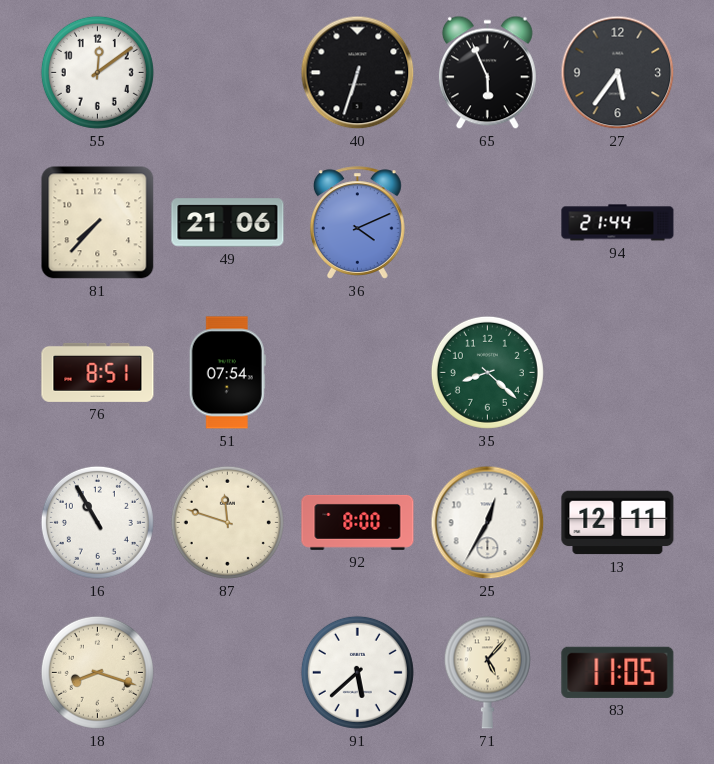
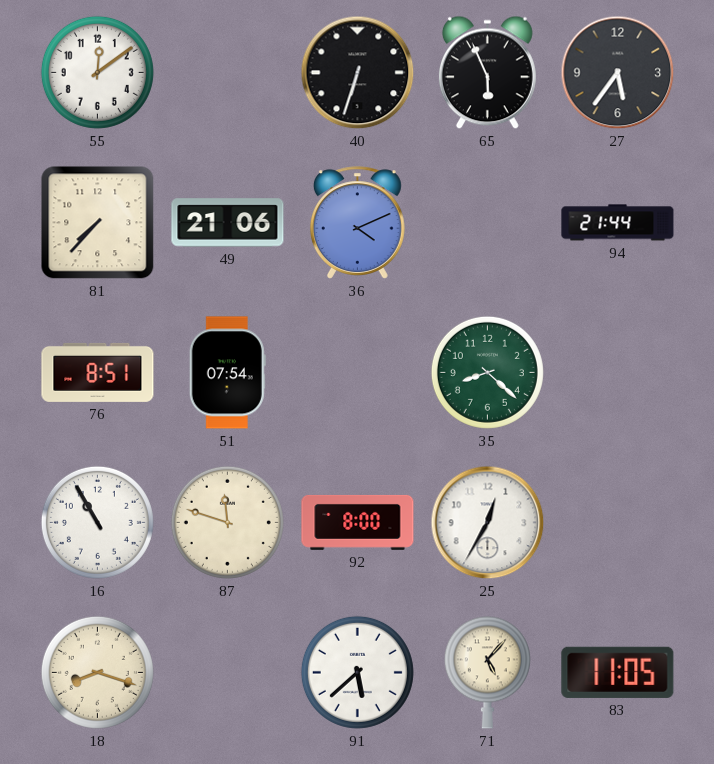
13: 12:11 -> none
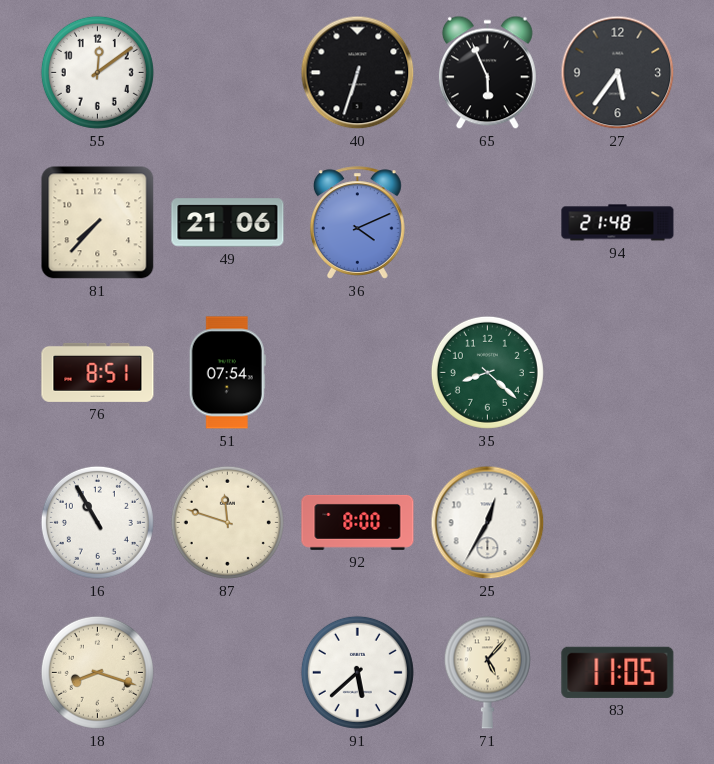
94: 21:44 -> 21:48
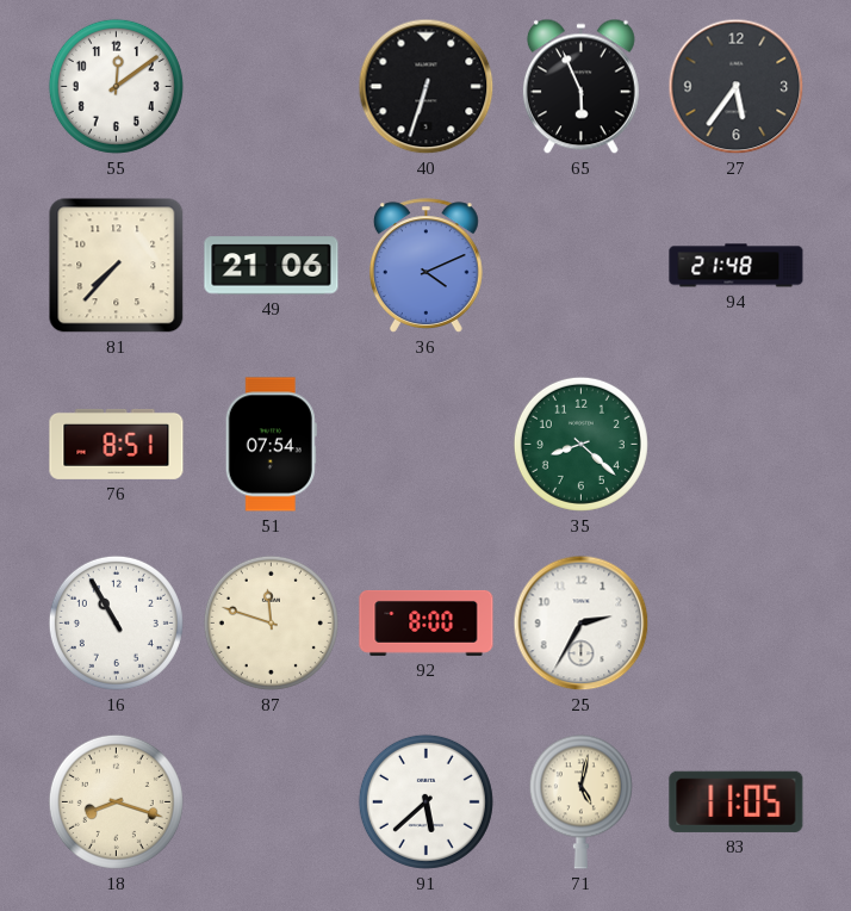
25: 12:35 -> 2:35
71: 5:07 -> 5:02
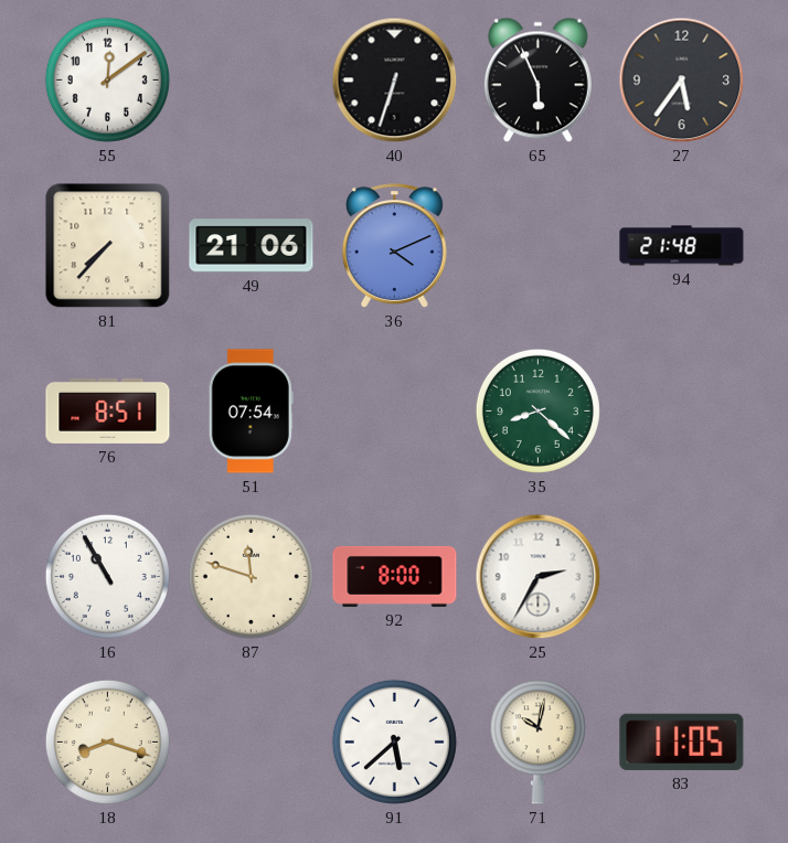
71: 5:02 -> 10:02
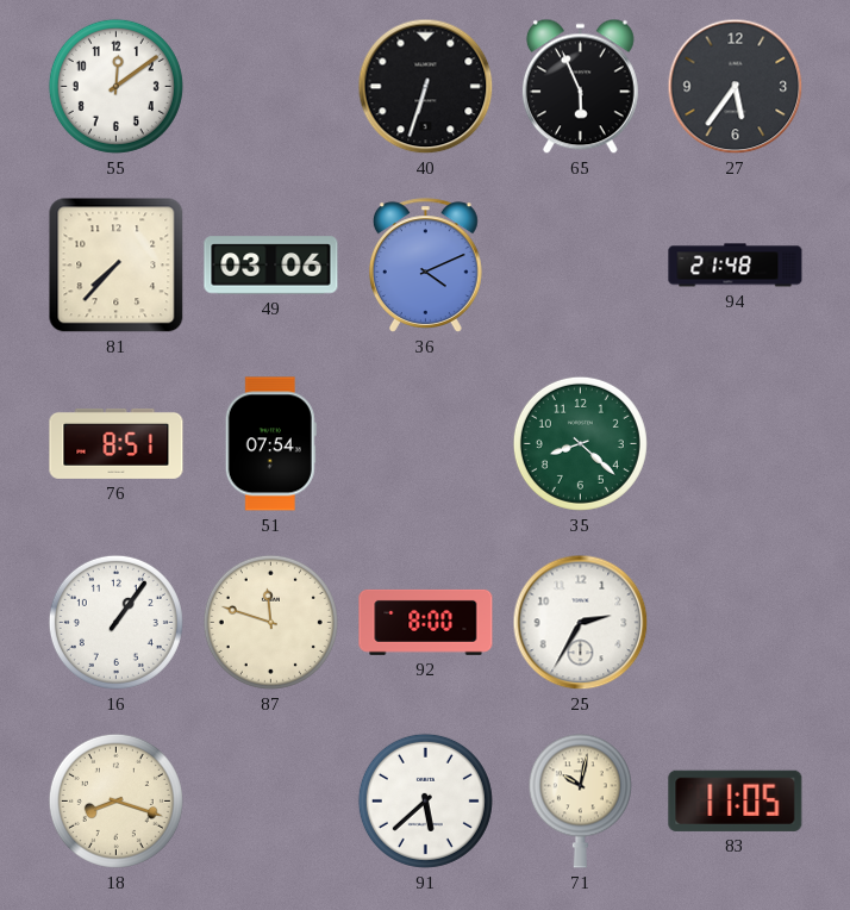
49: 21:06 -> 03:06
16: 10:55 -> 1:06
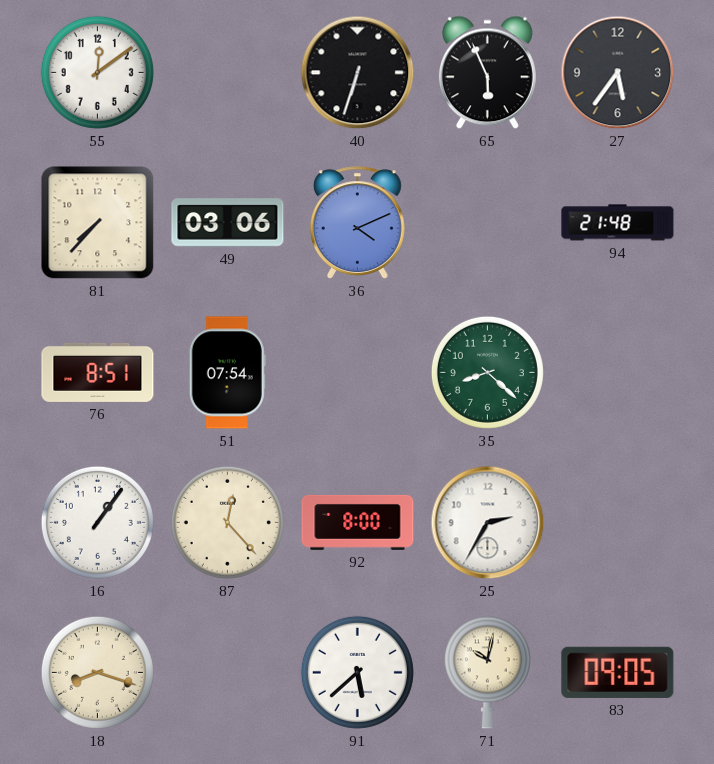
87: 11:48 -> 12:23
83: 11:05 -> 09:05
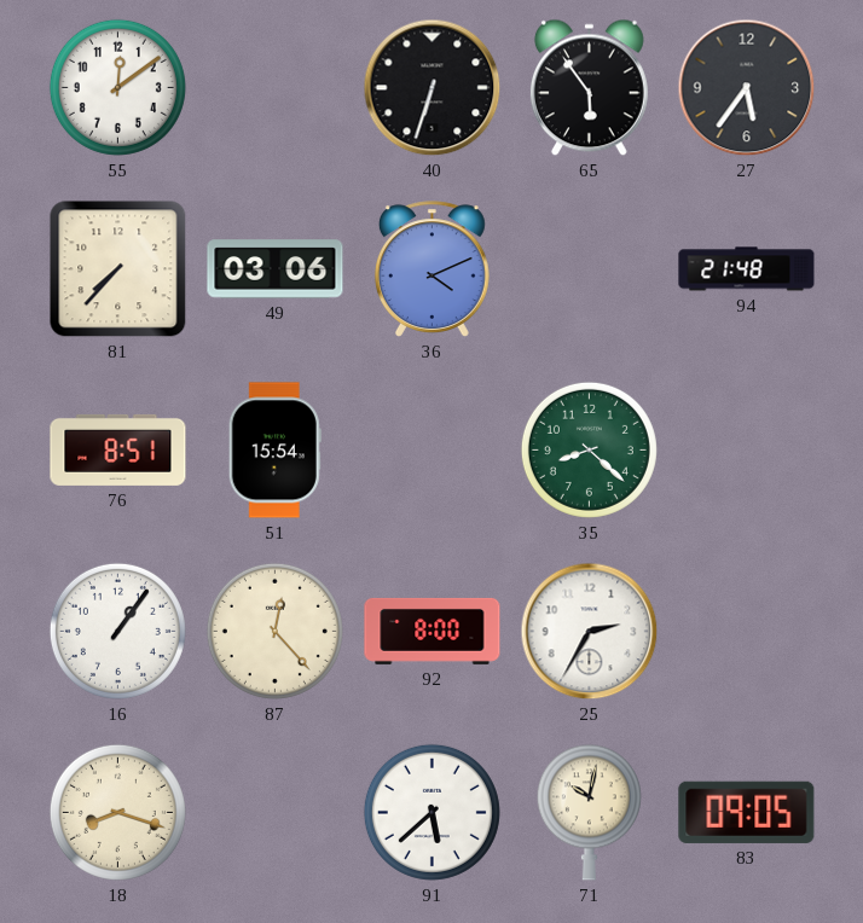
65: 5:56 -> 5:54
51: 07:54 -> 15:54
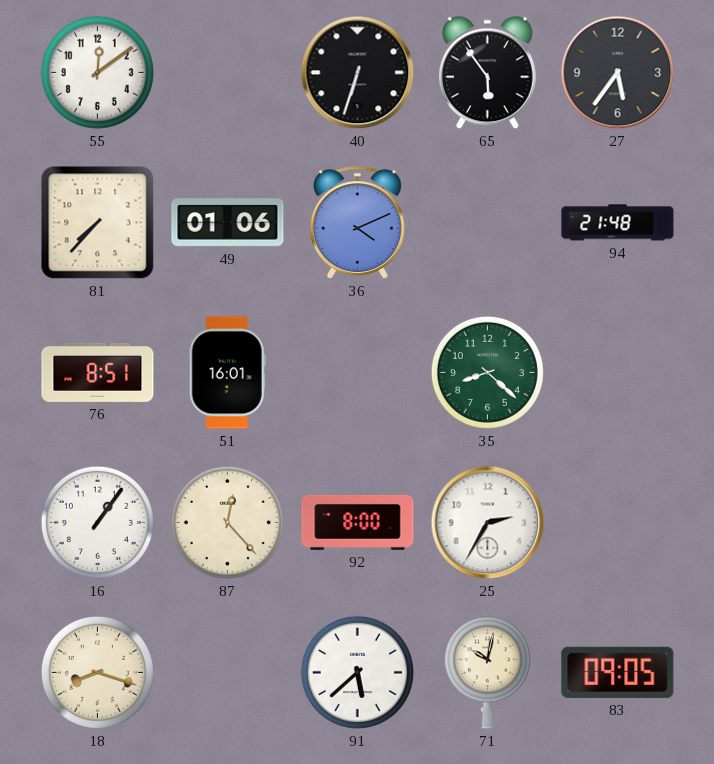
49: 03:06 -> 01:06
51: 15:54 -> 16:01
